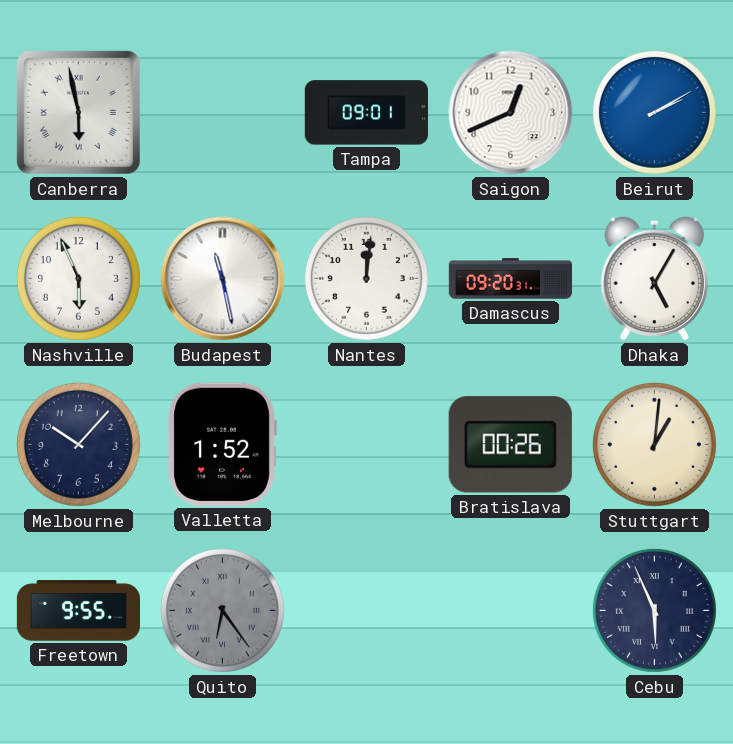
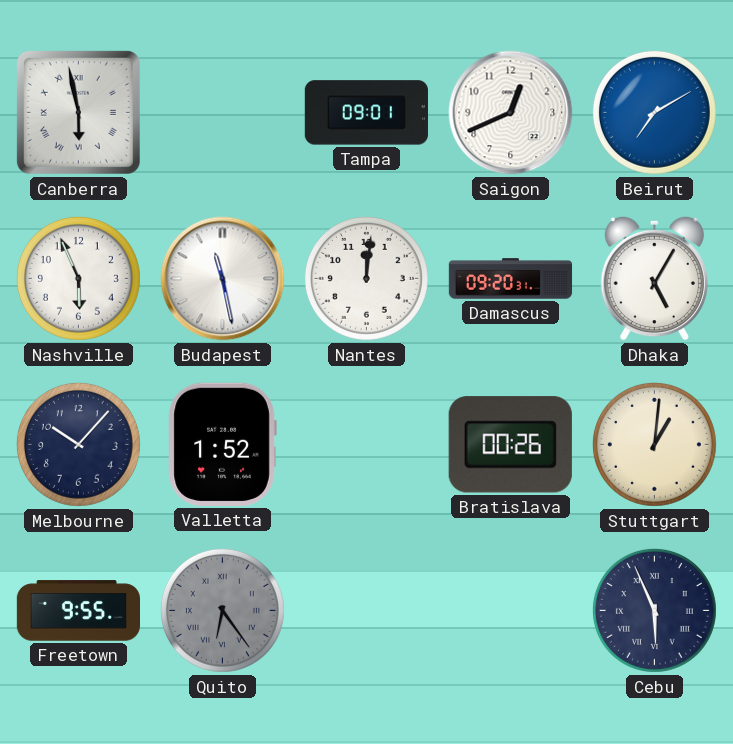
Beirut: 2:10 -> 7:10
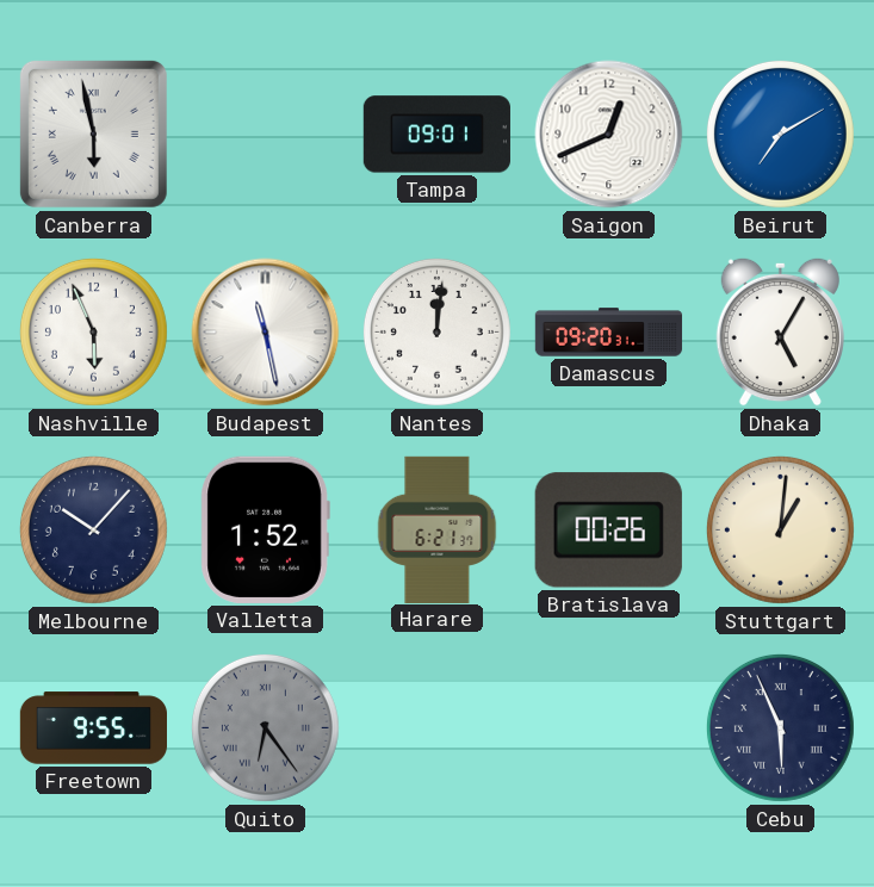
Harare: none -> 6:21
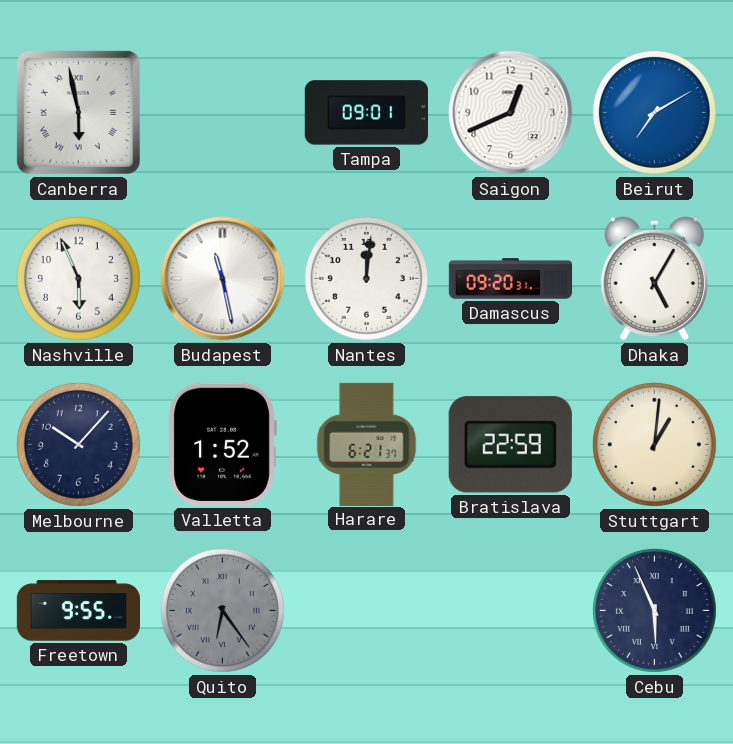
Bratislava: 00:26 -> 22:59
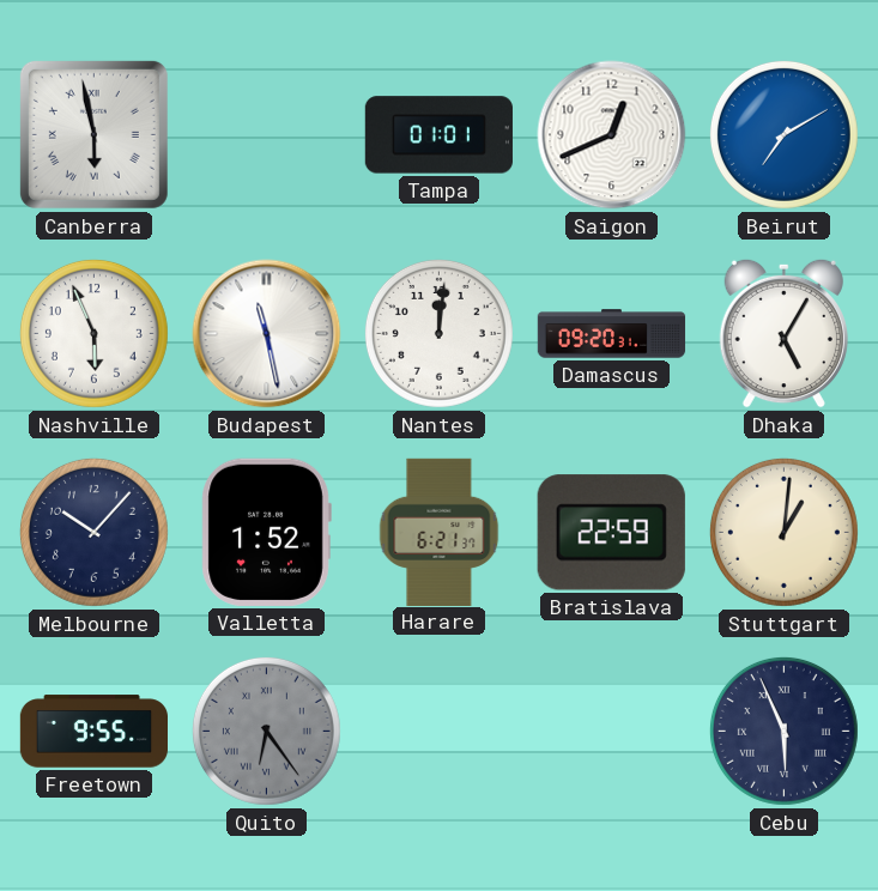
Tampa: 09:01 -> 01:01
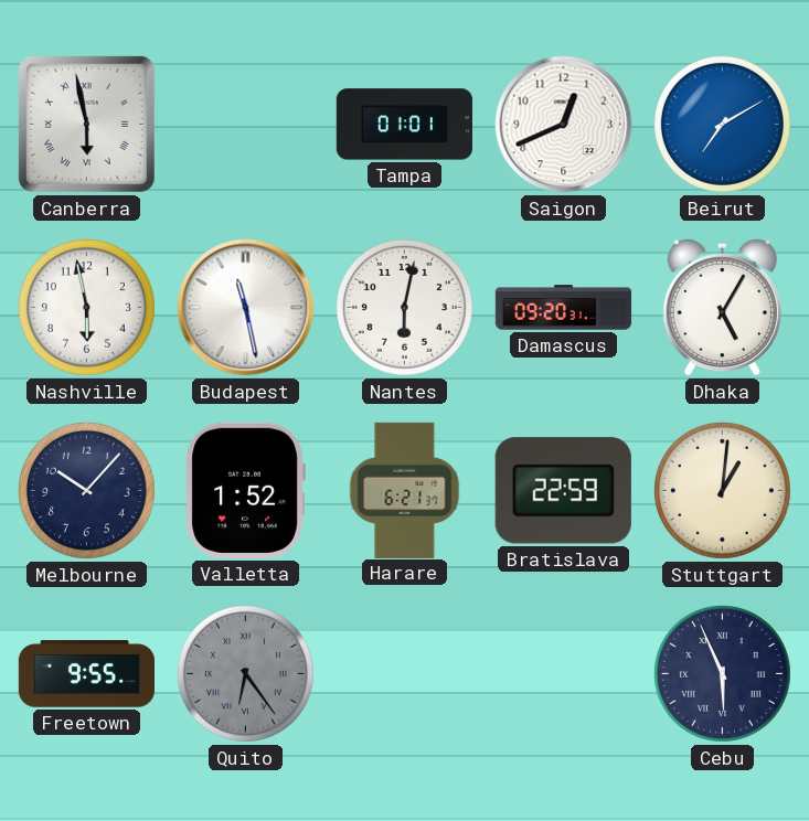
Nashville: 5:56 -> 5:58
Nantes: 12:01 -> 6:02
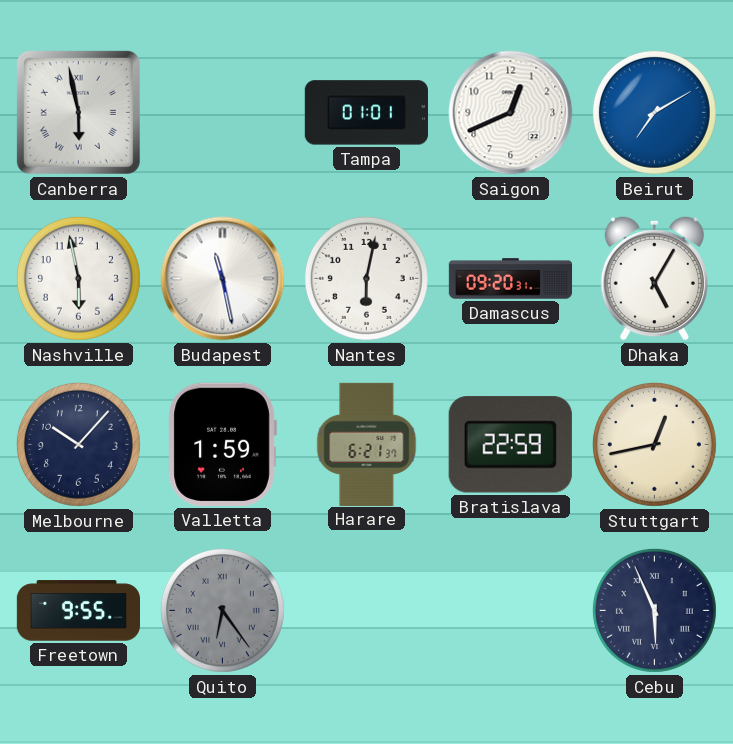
Valletta: 1:52 -> 1:59
Stuttgart: 1:01 -> 12:43
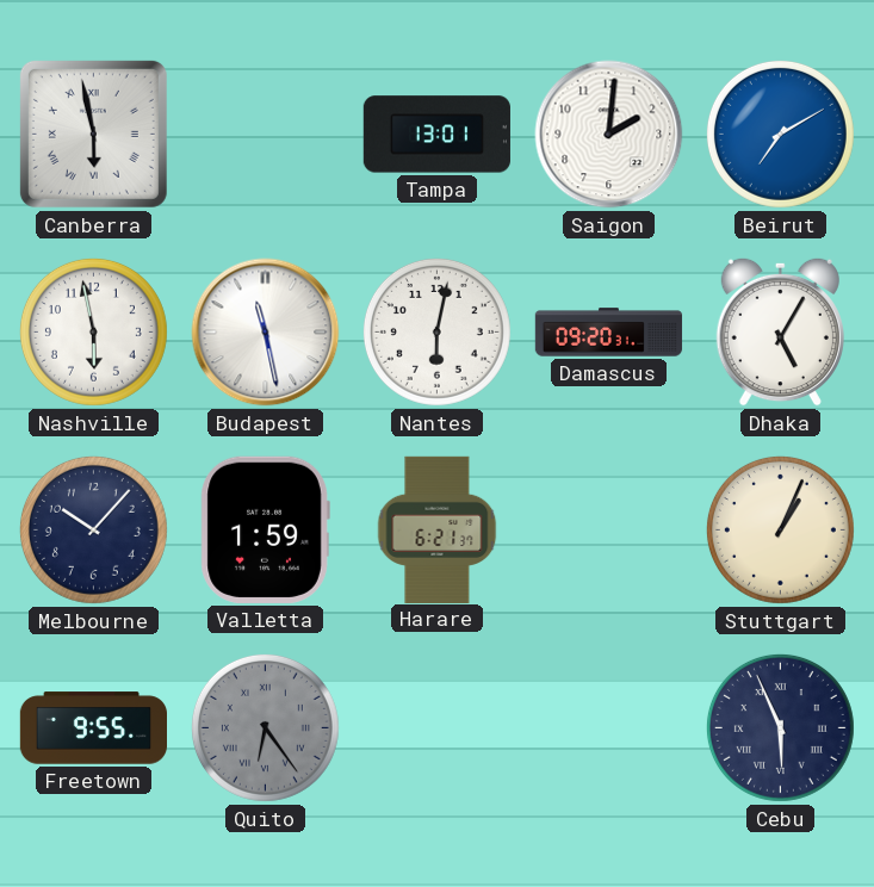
Tampa: 01:01 -> 13:01
Saigon: 12:41 -> 2:01
Bratislava: 22:59 -> none
Stuttgart: 12:43 -> 1:04
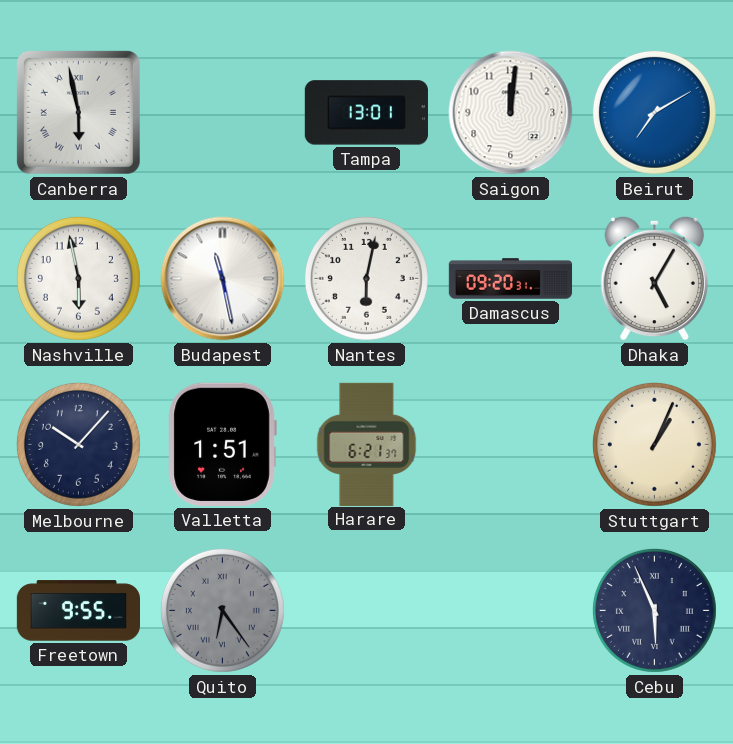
Saigon: 2:01 -> 12:01
Valletta: 1:59 -> 1:51
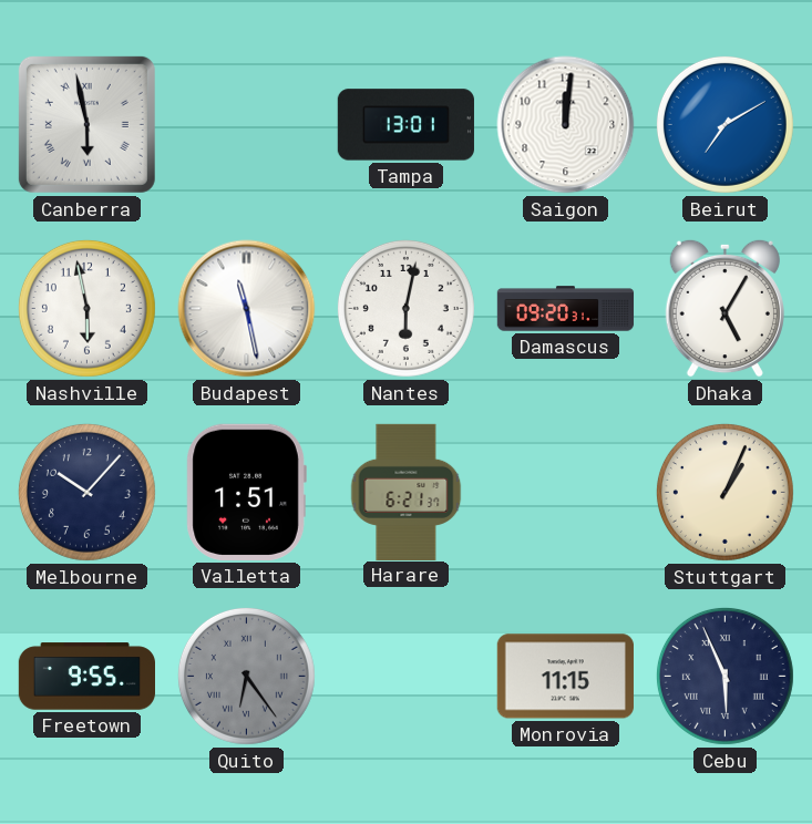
Monrovia: none -> 11:15
